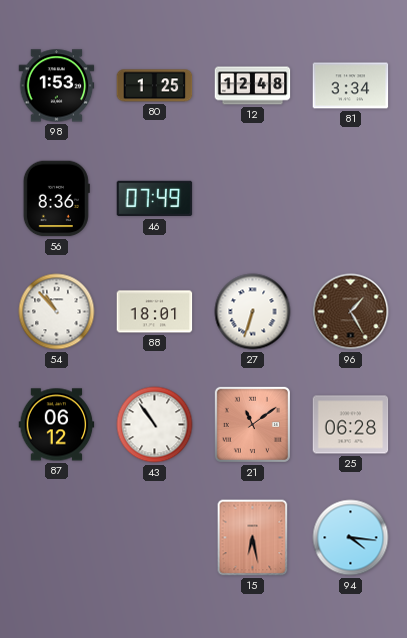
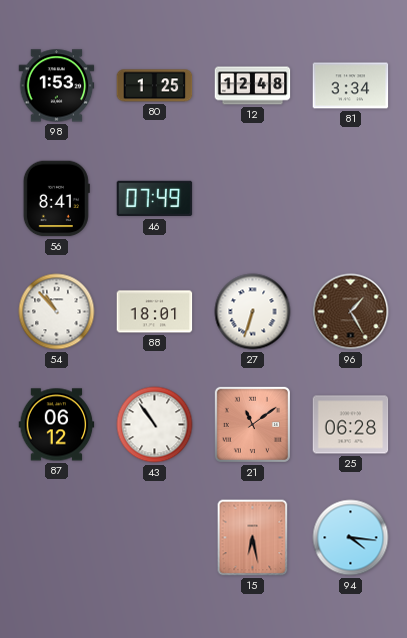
56: 8:36 -> 8:41
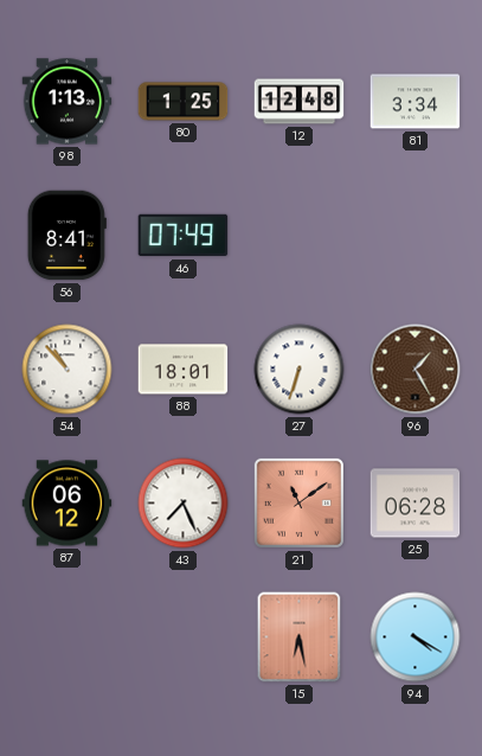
98: 1:53 -> 1:13
43: 10:54 -> 7:26
94: 4:16 -> 4:20
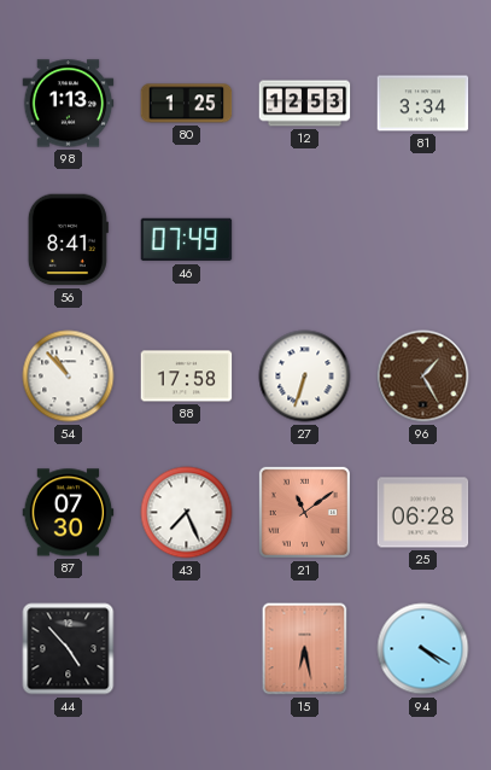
12: 12:48 -> 12:53
88: 18:01 -> 17:58
87: 06:12 -> 07:30
44: none -> 4:53
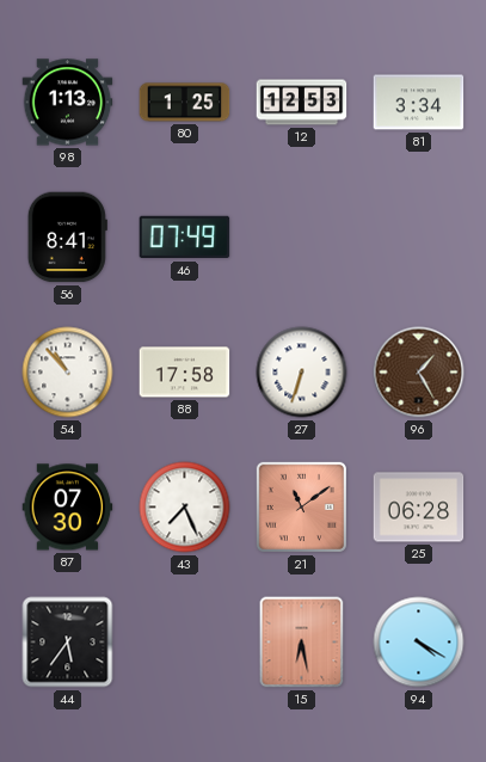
44: 4:53 -> 5:36
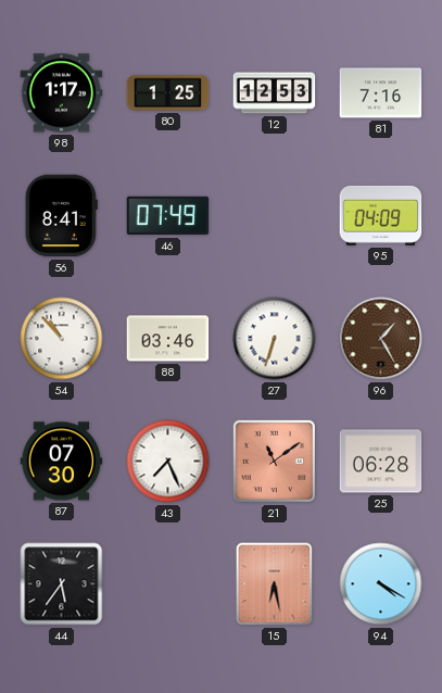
98: 1:13 -> 1:17
81: 3:34 -> 7:16
95: none -> 04:09
88: 17:58 -> 03:46
